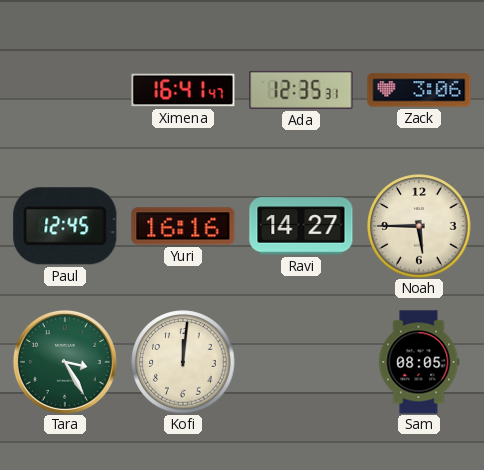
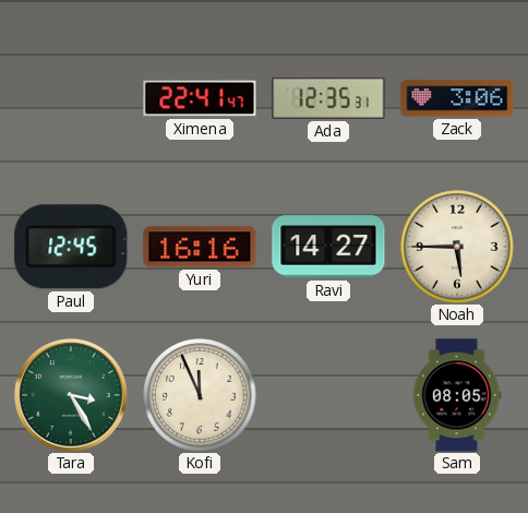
Ximena: 16:41 -> 22:41
Kofi: 12:01 -> 11:56
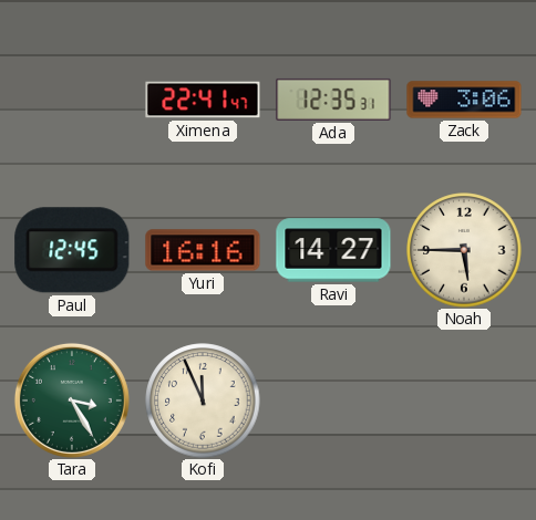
Sam: 08:05 -> none
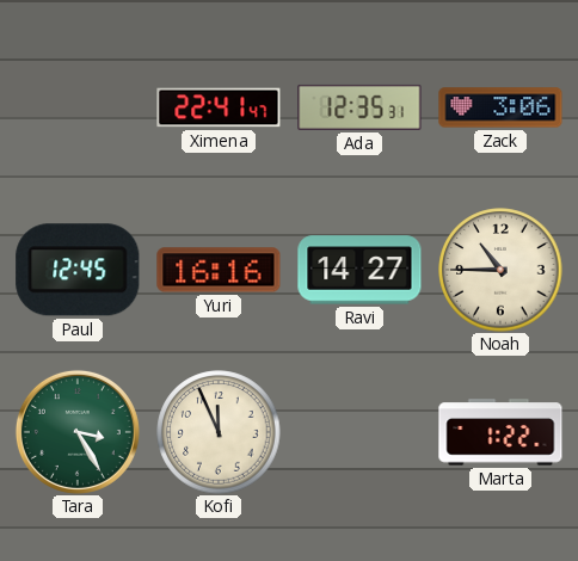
Noah: 5:45 -> 10:45
Marta: none -> 1:22
